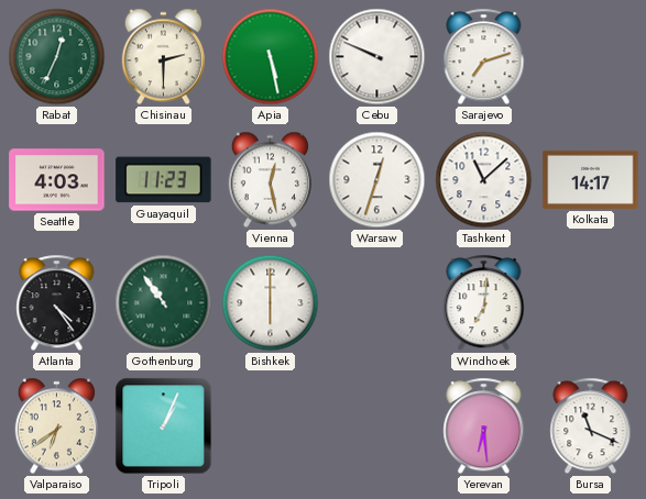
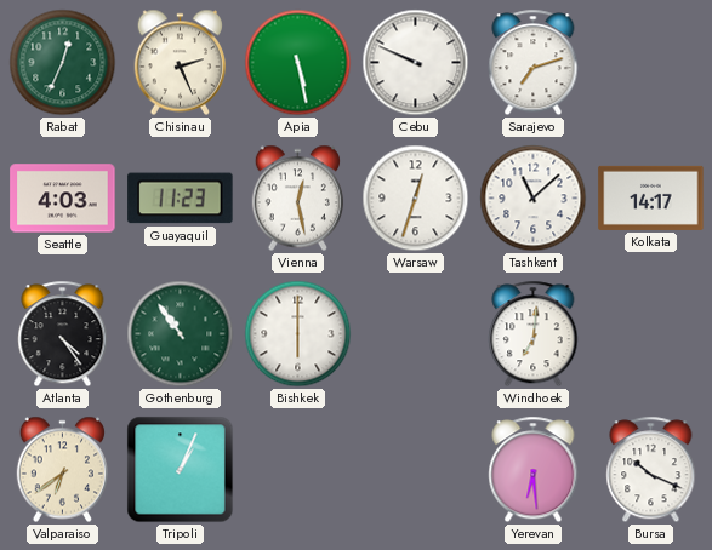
Chisinau: 2:30 -> 2:26
Bursa: 11:19 -> 10:19
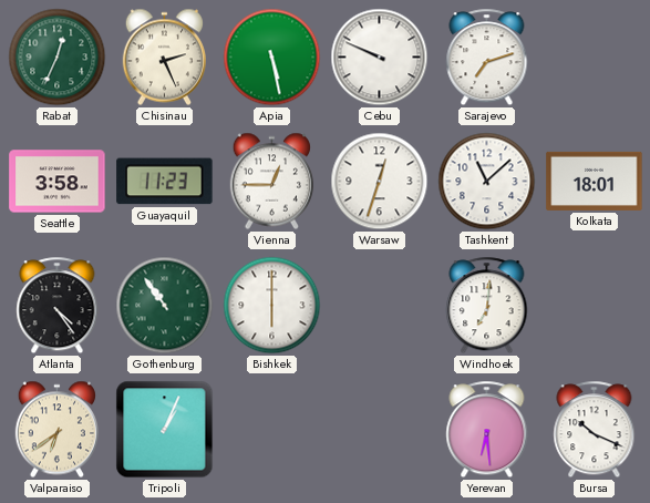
Seattle: 4:03 -> 3:58
Vienna: 12:28 -> 12:45
Kolkata: 14:17 -> 18:01
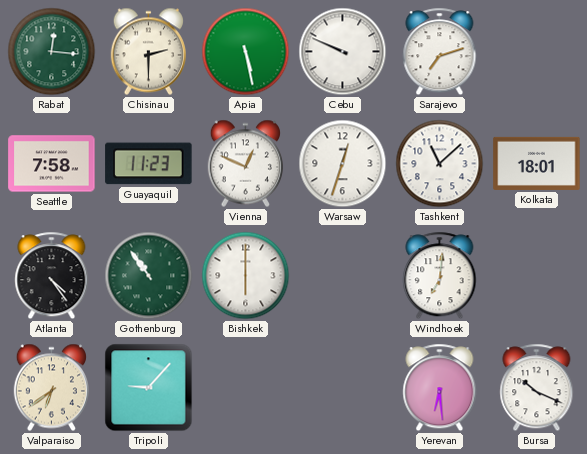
Rabat: 12:34 -> 12:16
Chisinau: 2:26 -> 2:30
Seattle: 3:58 -> 7:58
Vienna: 12:45 -> 12:49
Tripoli: 1:04 -> 9:07
